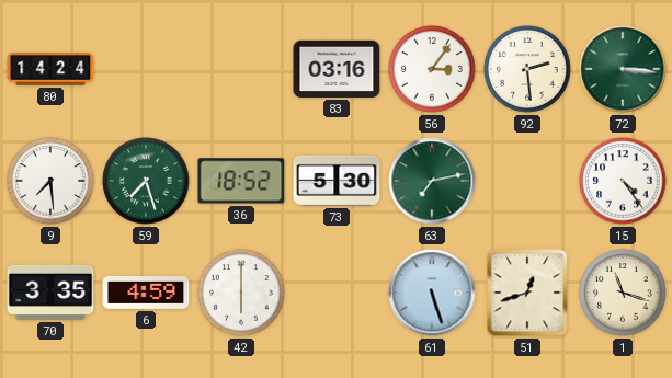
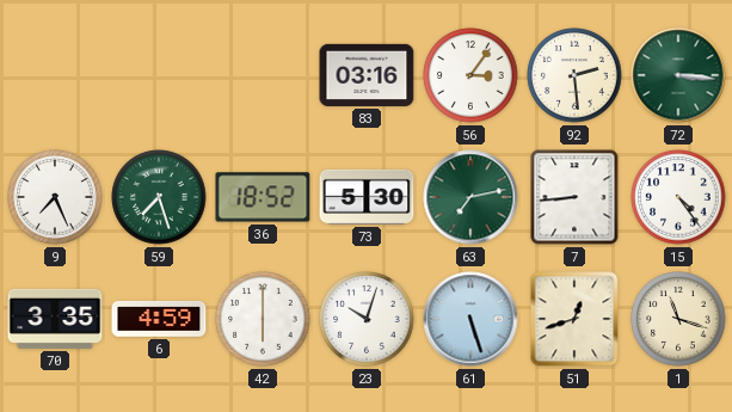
80: 14:24 -> none
9: 7:29 -> 7:26
7: none -> 8:44
23: none -> 10:03
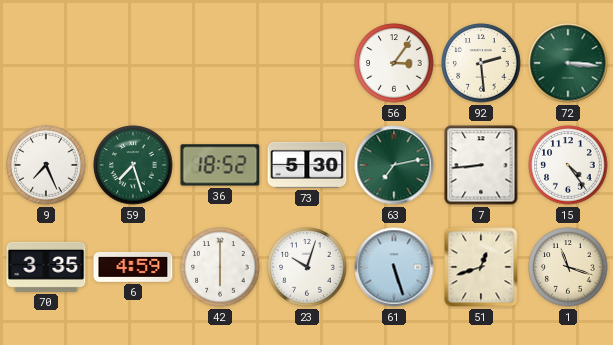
83: 03:16 -> none
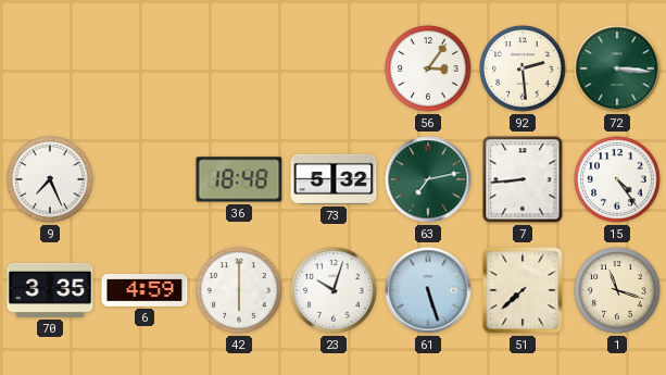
59: 7:27 -> none
36: 18:52 -> 18:48
73: 5:30 -> 5:32
51: 12:42 -> 7:38
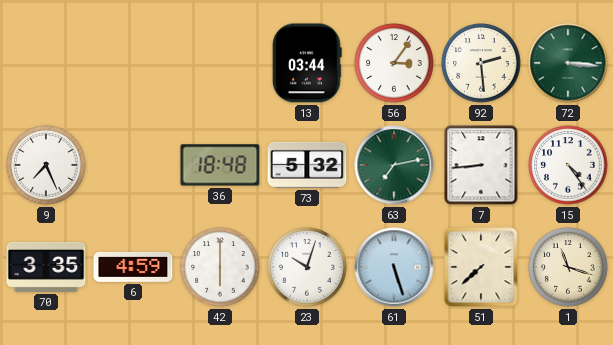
13: none -> 03:44
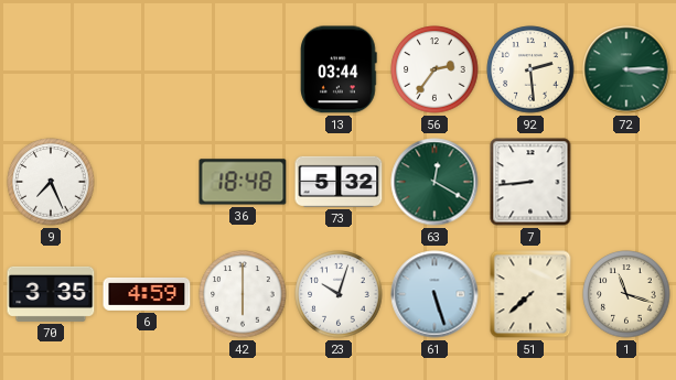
56: 3:06 -> 2:36
72: 3:16 -> 3:15
63: 7:13 -> 12:20
15: 4:24 -> none
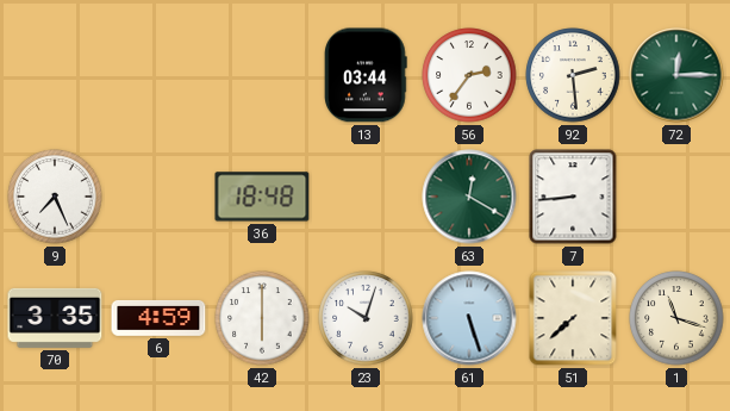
72: 3:15 -> 12:15
73: 5:32 -> none
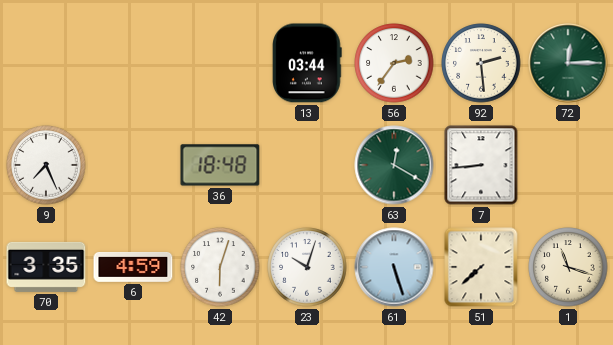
42: 6:00 -> 6:03
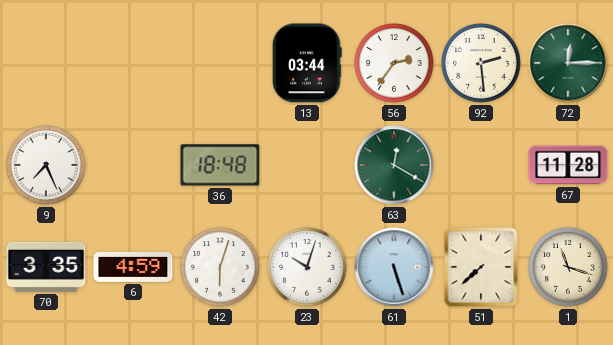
7: 8:44 -> none
67: none -> 11:28
